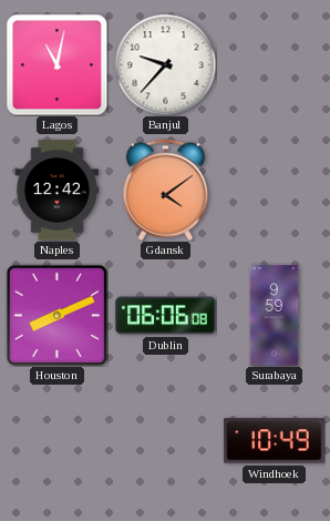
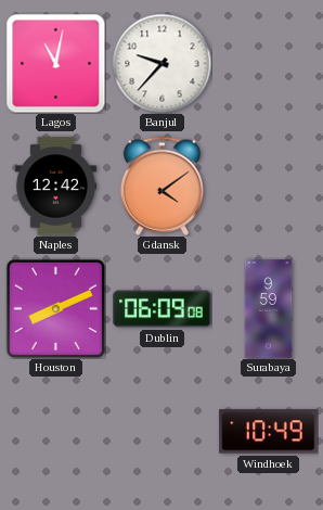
Dublin: 06:06 -> 06:09
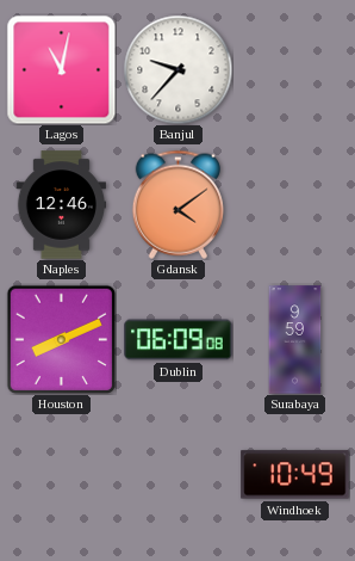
Naples: 12:42 -> 12:46
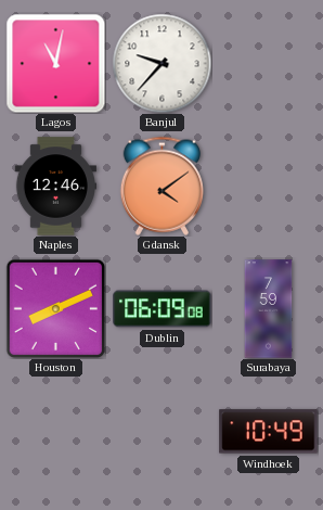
Surabaya: 9:59 -> 7:59
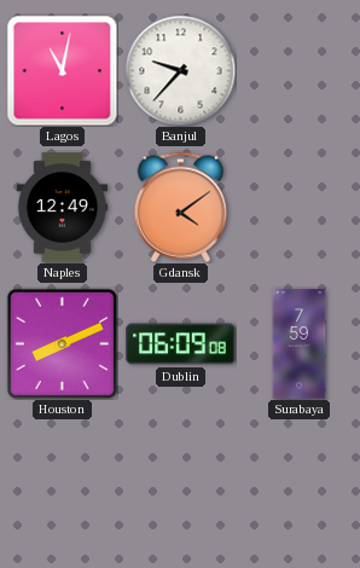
Naples: 12:46 -> 12:49
Windhoek: 10:49 -> none
